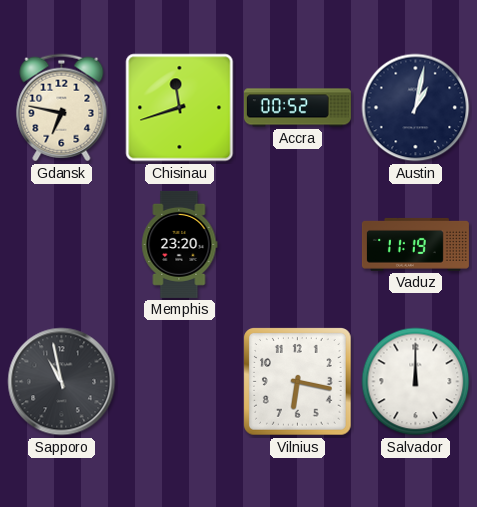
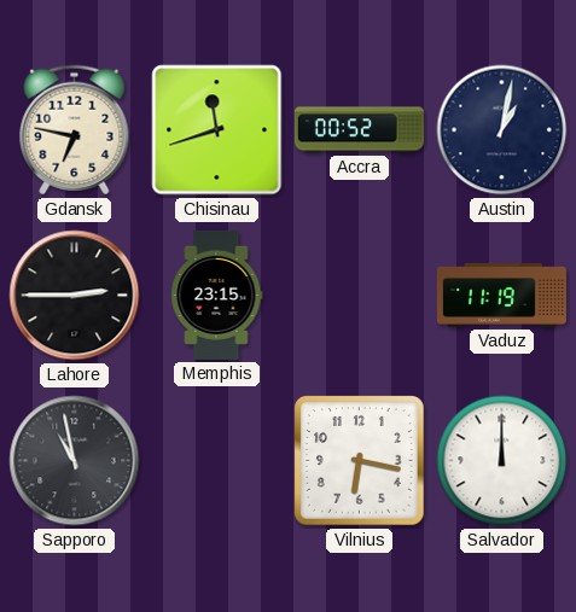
Lahore: none -> 2:45
Memphis: 23:20 -> 23:15
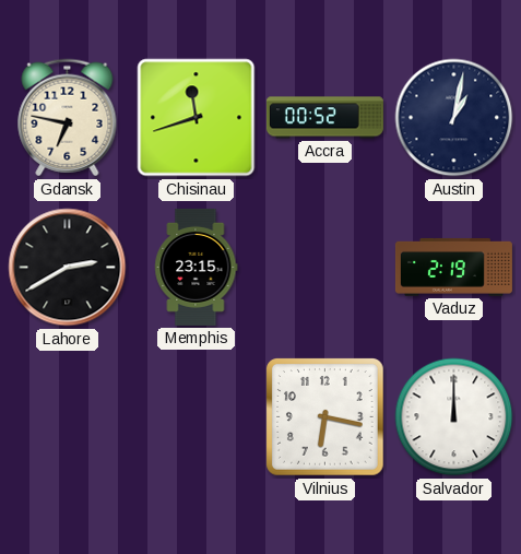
Lahore: 2:45 -> 2:40
Vaduz: 11:19 -> 2:19
Sapporo: 10:58 -> none
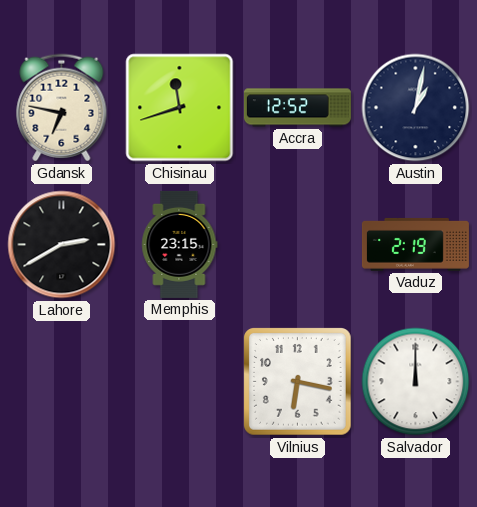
Accra: 00:52 -> 12:52
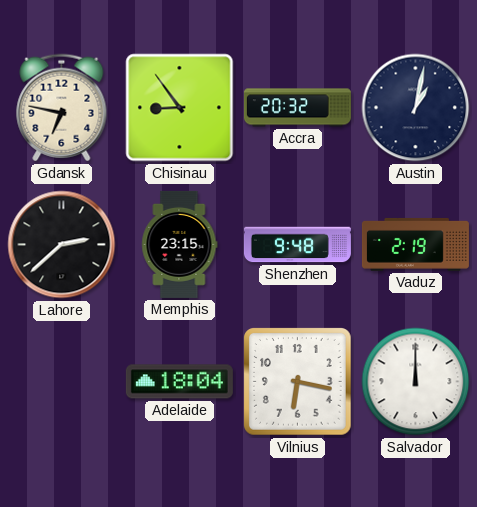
Chisinau: 11:42 -> 8:54
Accra: 12:52 -> 20:32
Lahore: 2:40 -> 2:38
Shenzhen: none -> 9:48
Adelaide: none -> 18:04
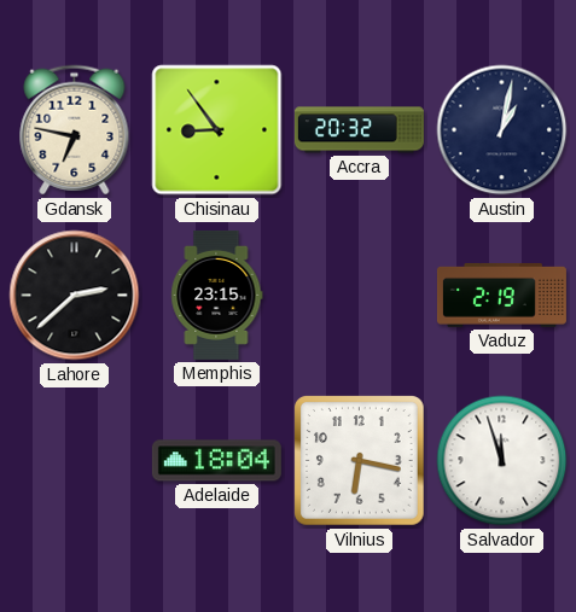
Shenzhen: 9:48 -> none
Salvador: 12:00 -> 11:57
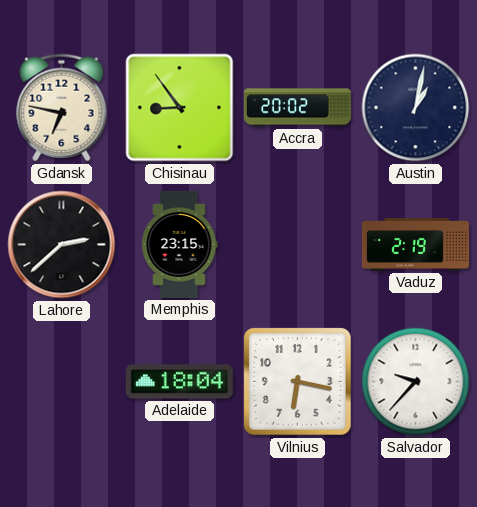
Accra: 20:32 -> 20:02
Salvador: 11:57 -> 9:37
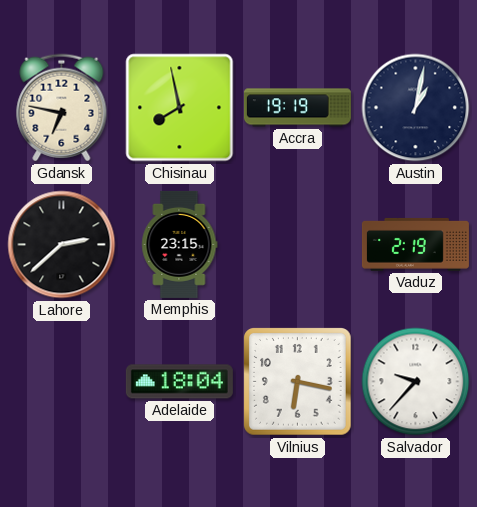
Chisinau: 8:54 -> 7:58
Accra: 20:02 -> 19:19
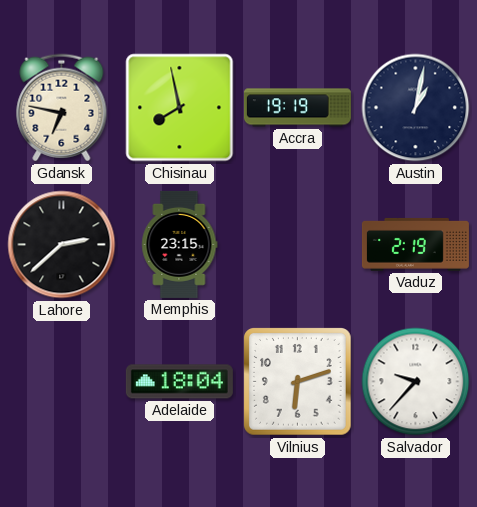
Vilnius: 6:17 -> 6:12
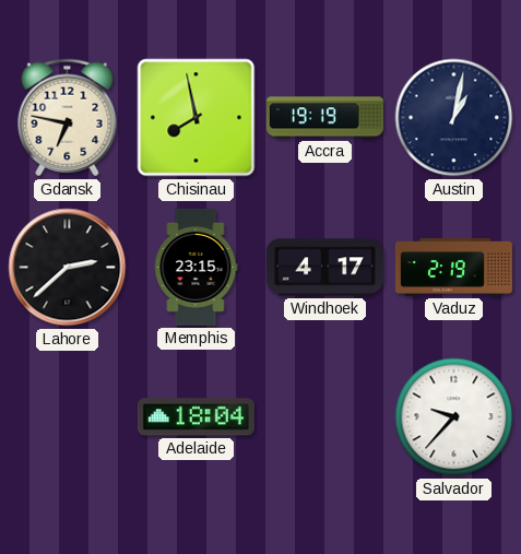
Windhoek: none -> 4:17
Vilnius: 6:12 -> none
